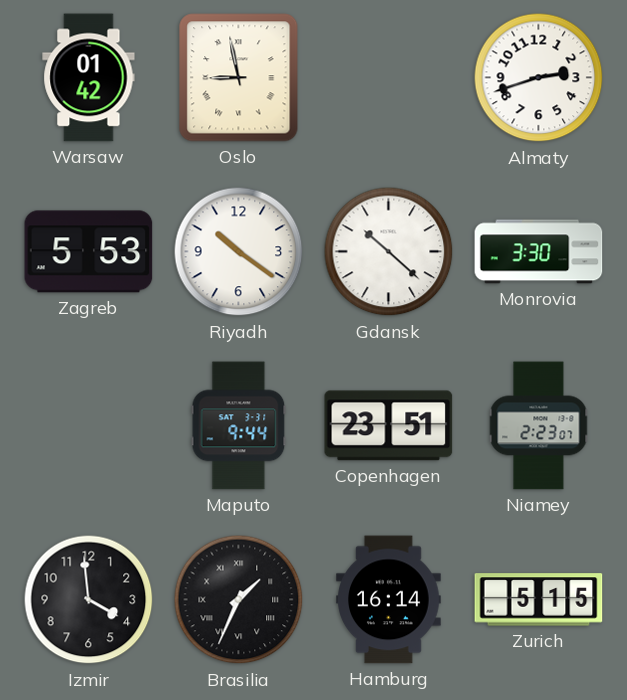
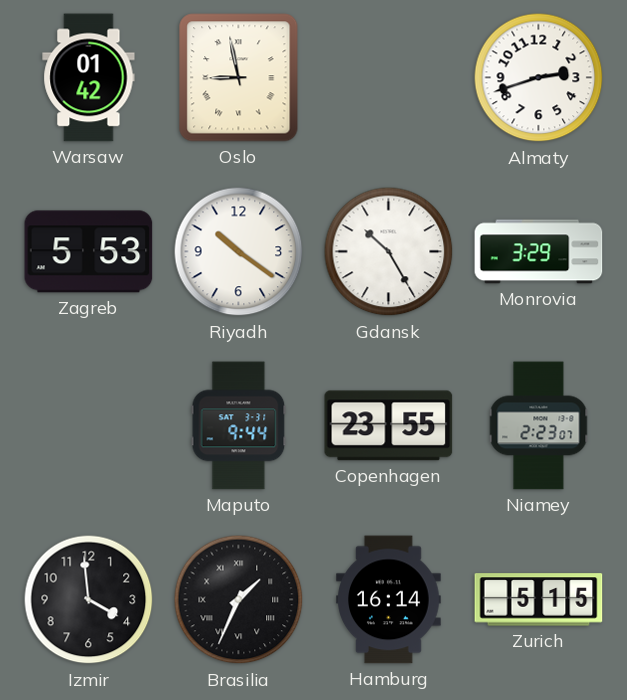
Gdansk: 10:22 -> 10:25
Monrovia: 3:30 -> 3:29
Copenhagen: 23:51 -> 23:55
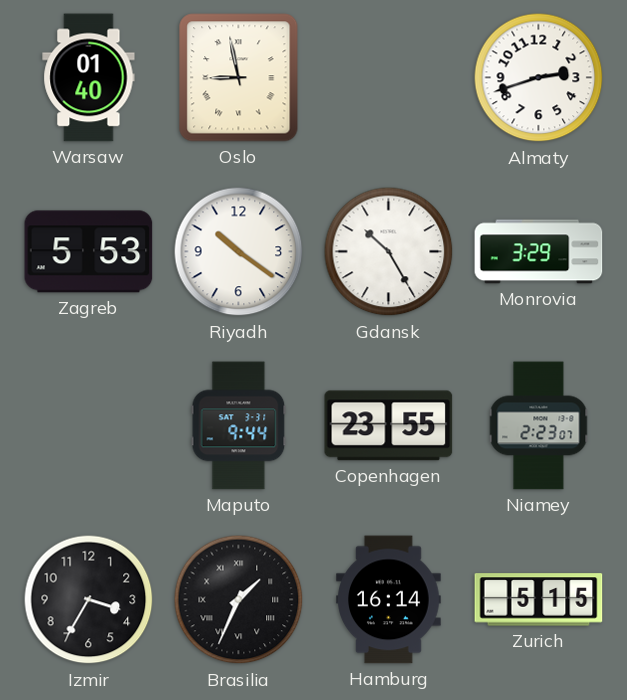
Warsaw: 01:42 -> 01:40
Izmir: 3:59 -> 3:35
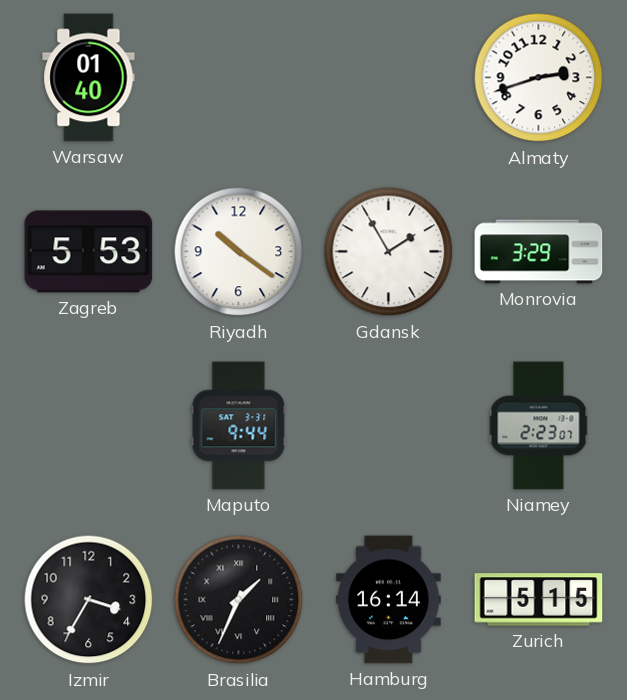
Oslo: 8:58 -> none
Gdansk: 10:25 -> 1:55
Copenhagen: 23:55 -> none
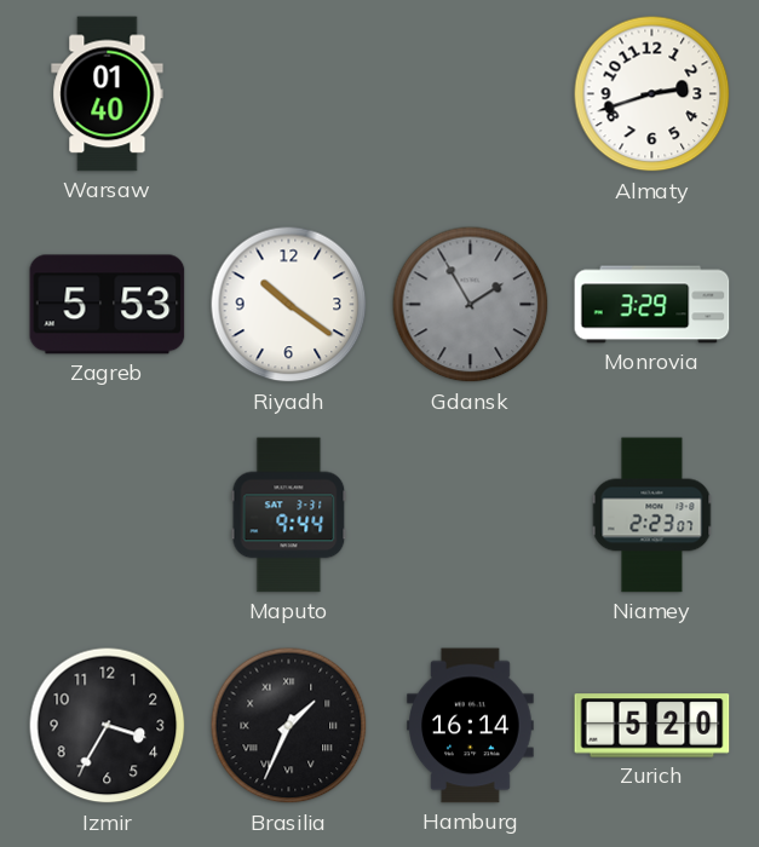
Gdansk dial: white -> grey
Zurich: 5:15 -> 5:20
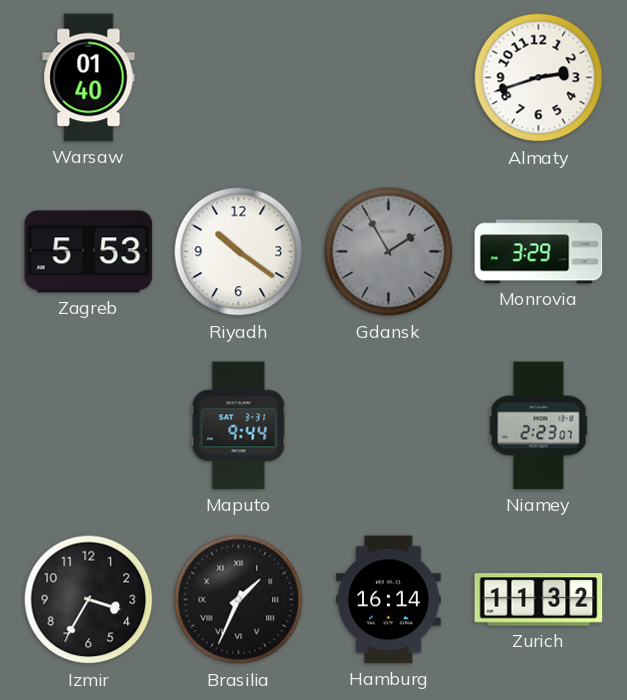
Zurich: 5:20 -> 11:32
